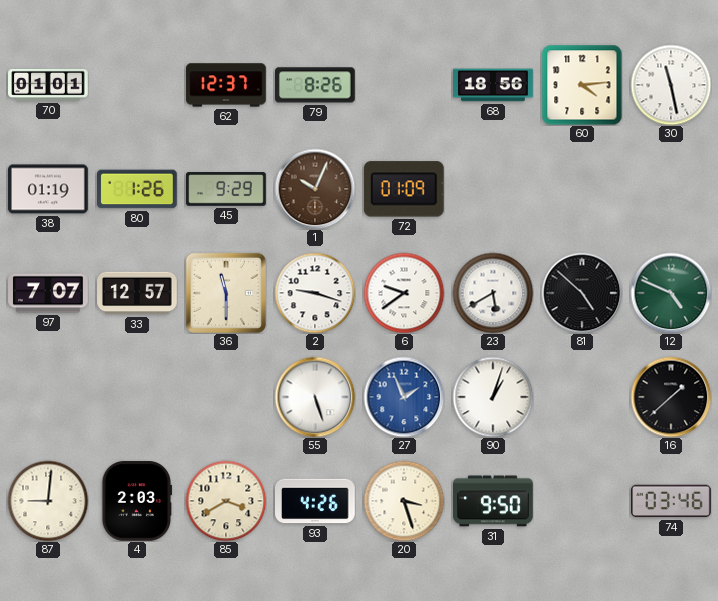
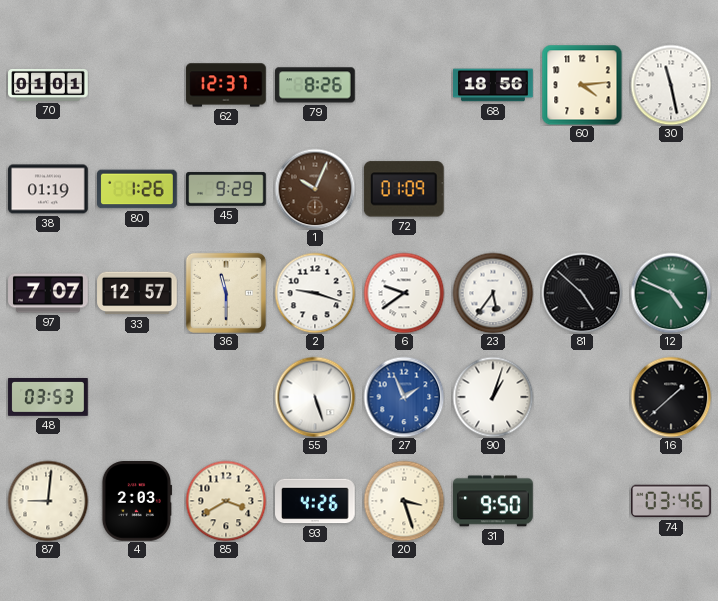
23: 5:40 -> 5:36
48: none -> 03:53
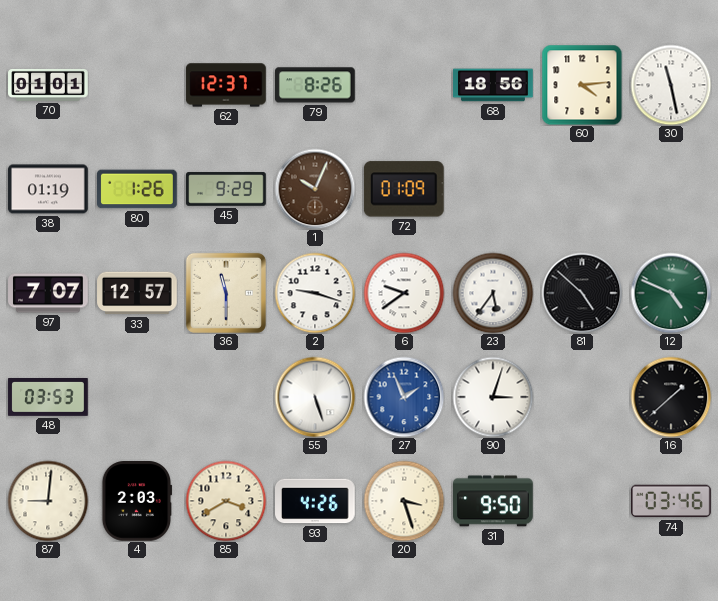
90: 1:03 -> 3:03
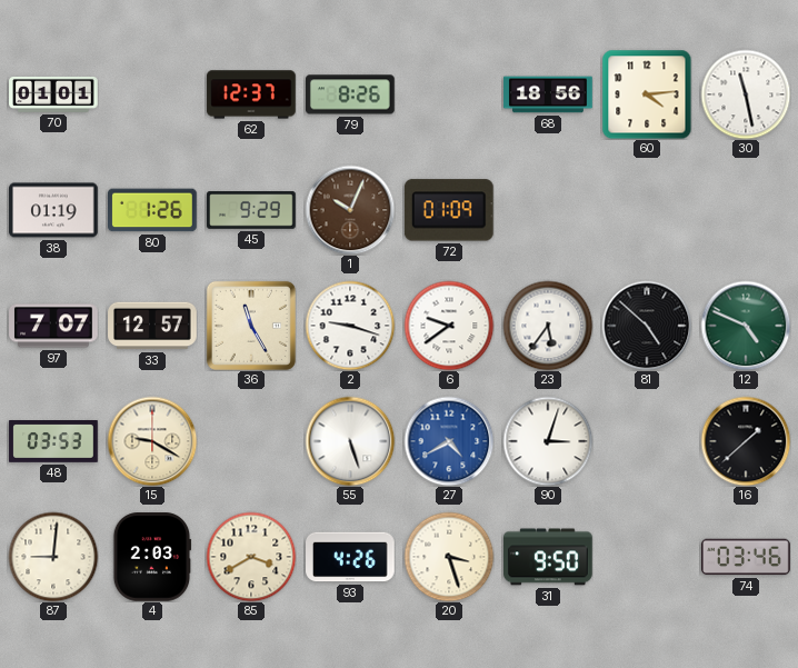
36: 11:30 -> 11:25
15: none -> 9:20
27: 1:56 -> 4:40
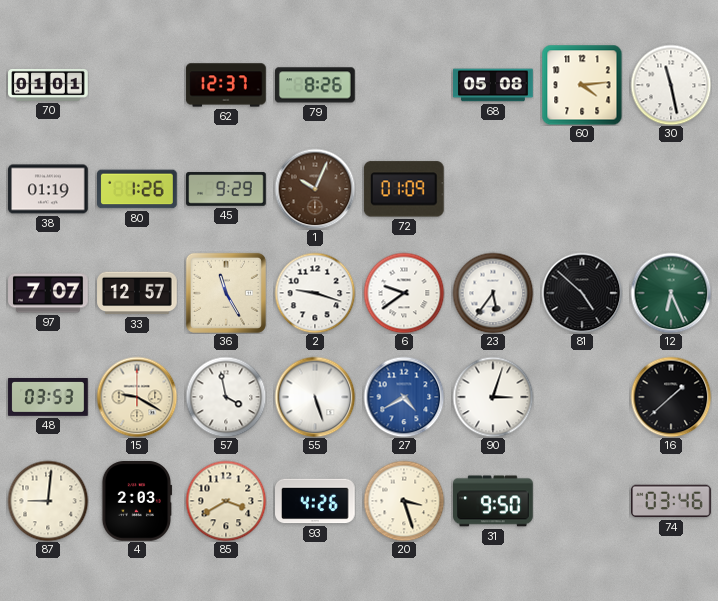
68: 18:56 -> 05:08
12: 4:49 -> 6:26
57: none -> 3:58
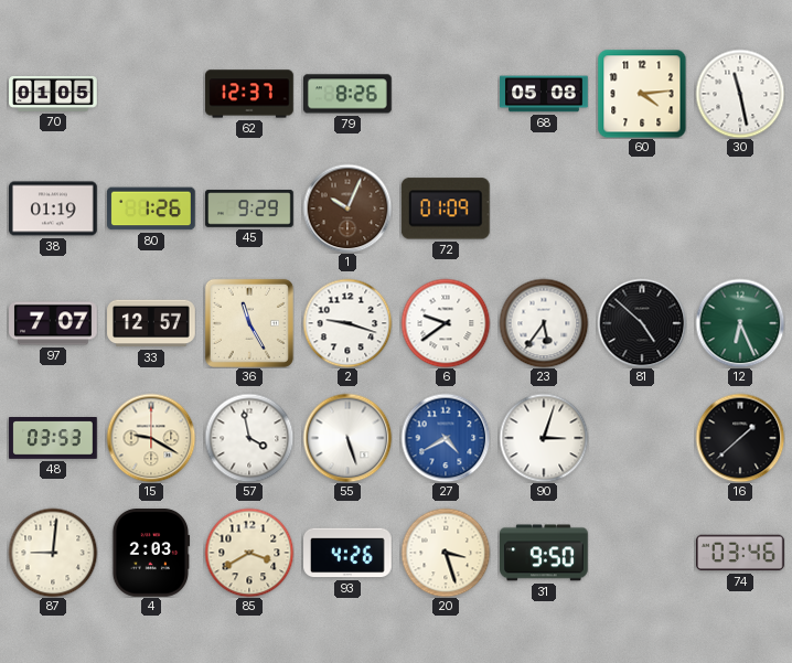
70: 01:01 -> 01:05
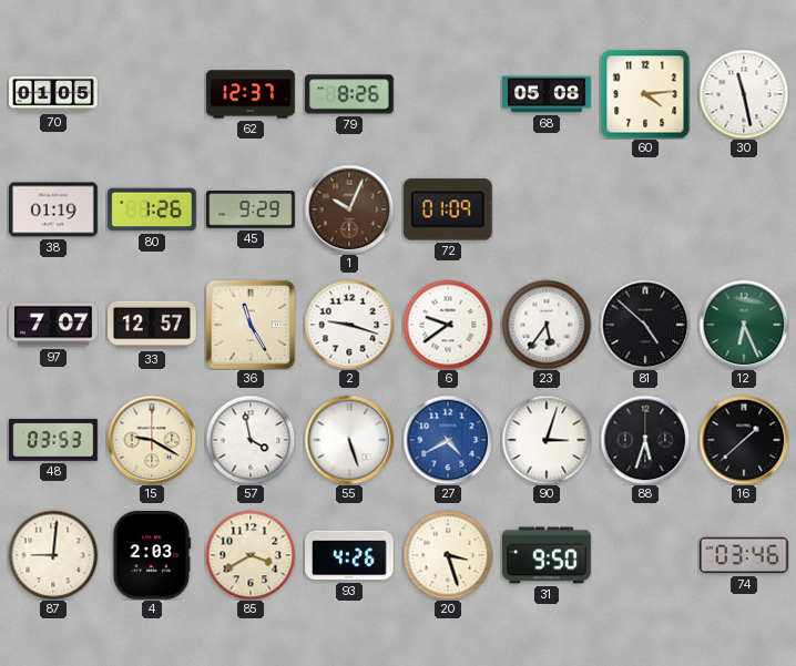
88: none -> 5:33
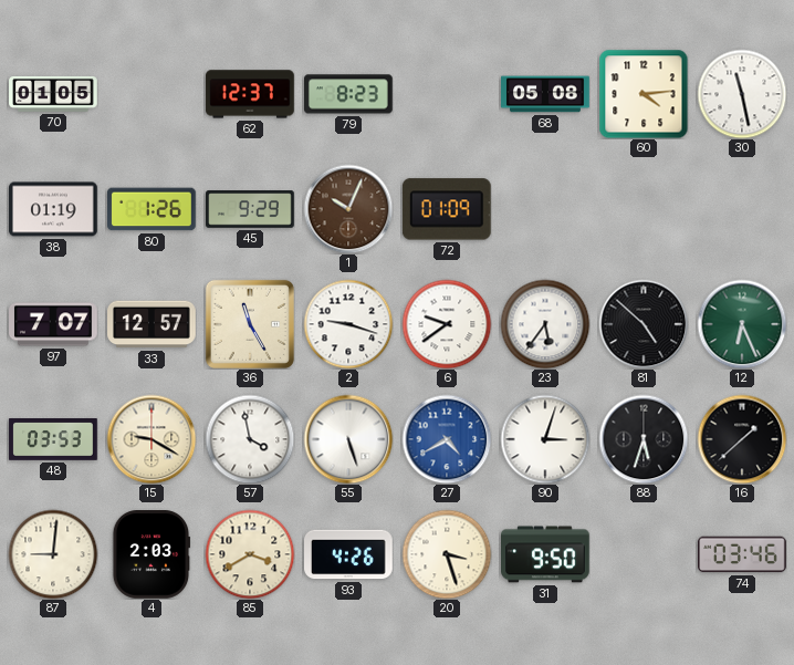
79: 8:26 -> 8:23
